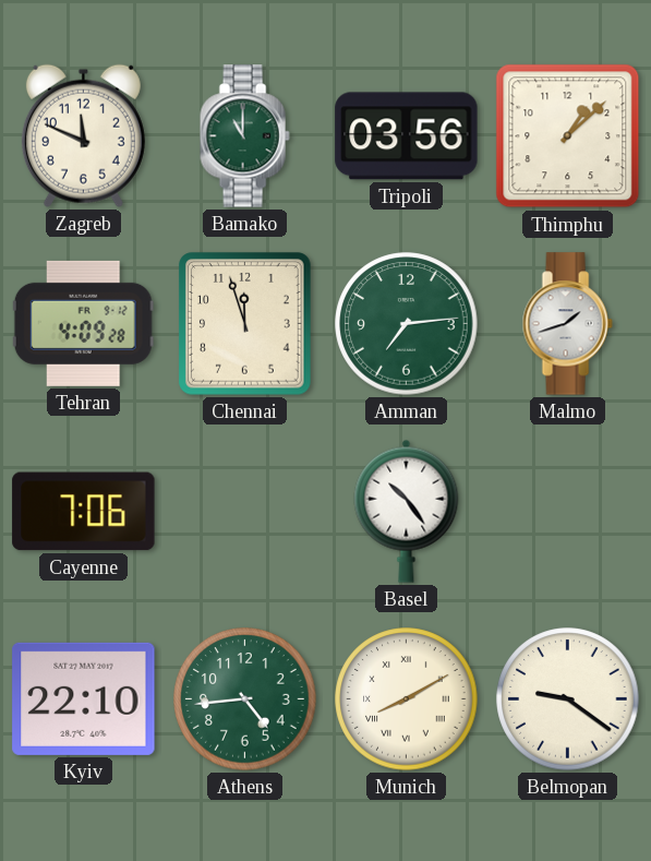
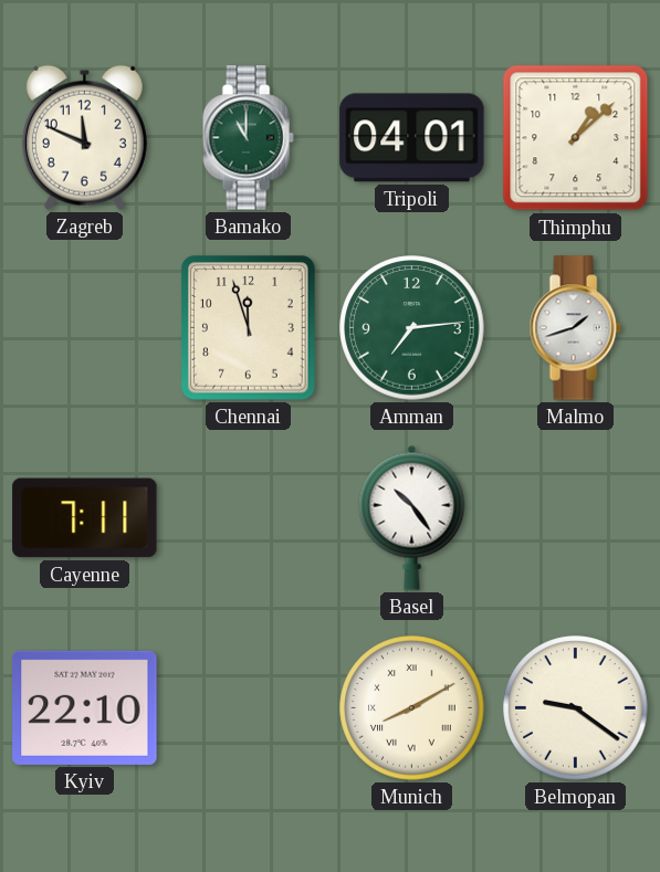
Tripoli: 03:56 -> 04:01
Tehran: 4:09 -> none
Cayenne: 7:06 -> 7:11
Athens: 4:44 -> none
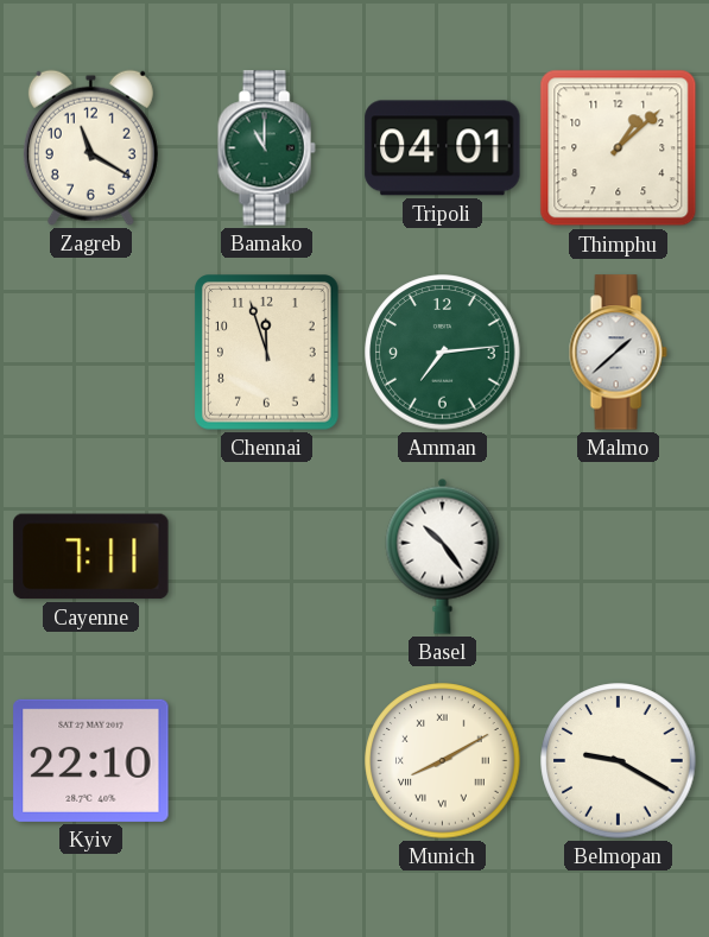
Zagreb: 11:49 -> 11:20
Malmo: 1:42 -> 1:38
Belmopan: 9:21 -> 9:20
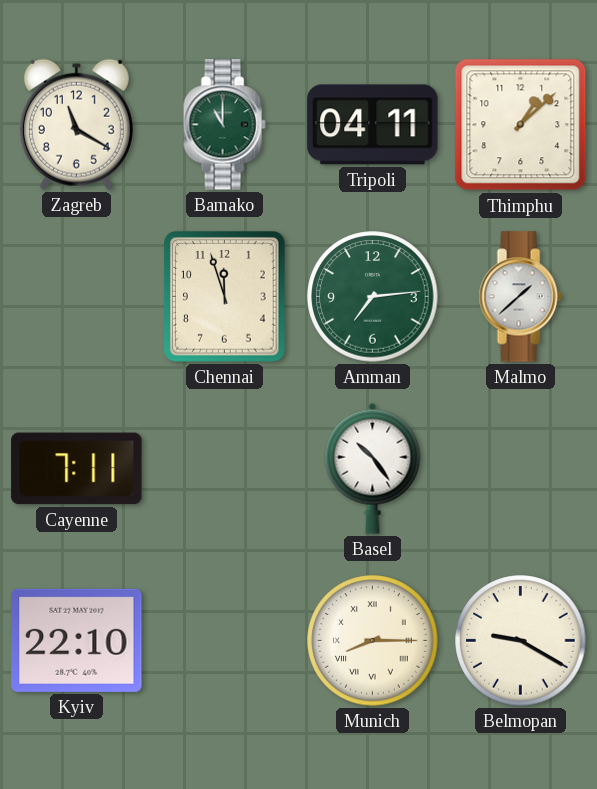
Tripoli: 04:01 -> 04:11
Munich: 8:10 -> 8:15
